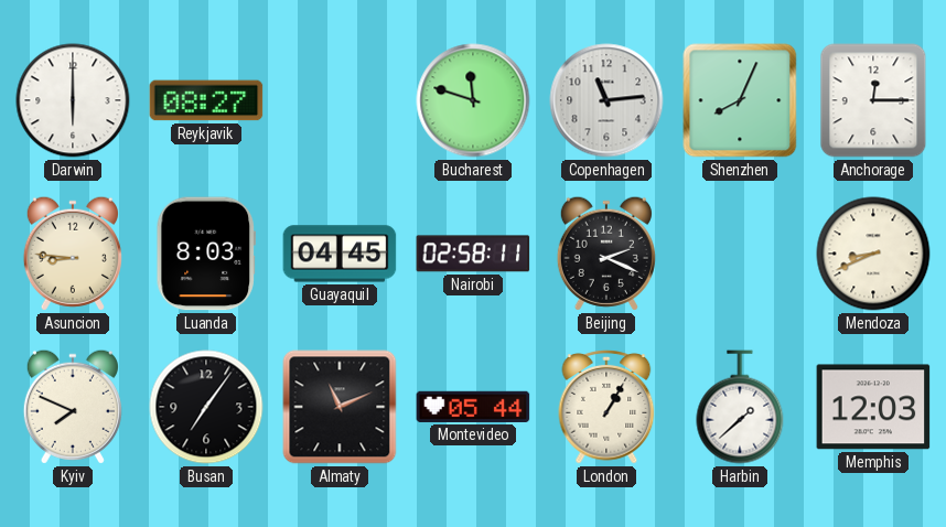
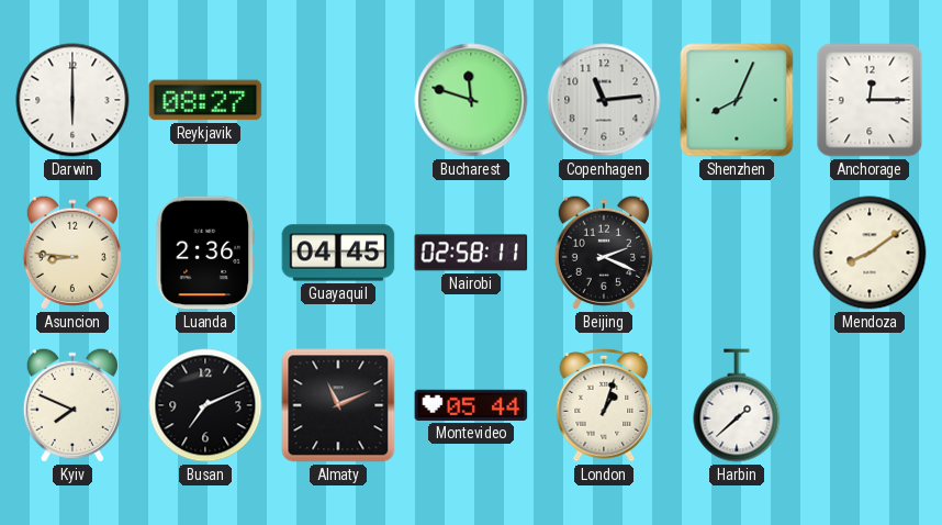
Luanda: 8:03 -> 2:36
Mendoza: 8:41 -> 8:09
Busan: 7:06 -> 7:11
London: 1:05 -> 1:03
Memphis: 12:03 -> none
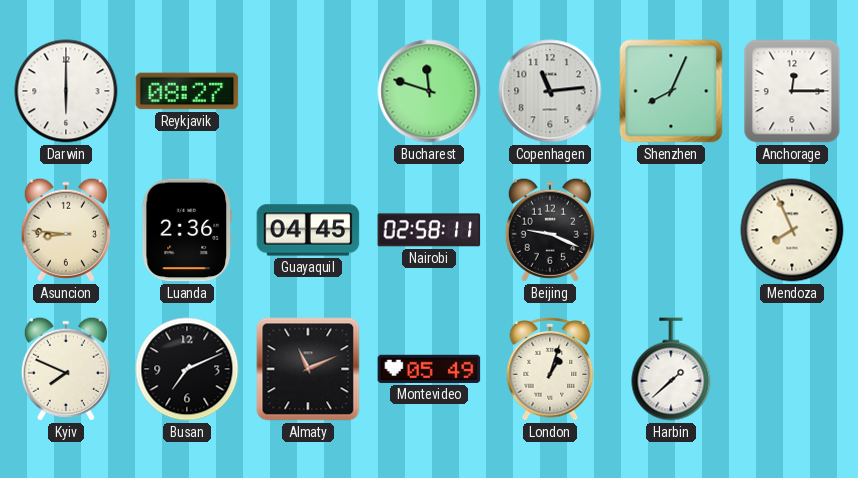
Beijing: 2:19 -> 9:19
Mendoza: 8:09 -> 7:56
Montevideo: 05:44 -> 05:49
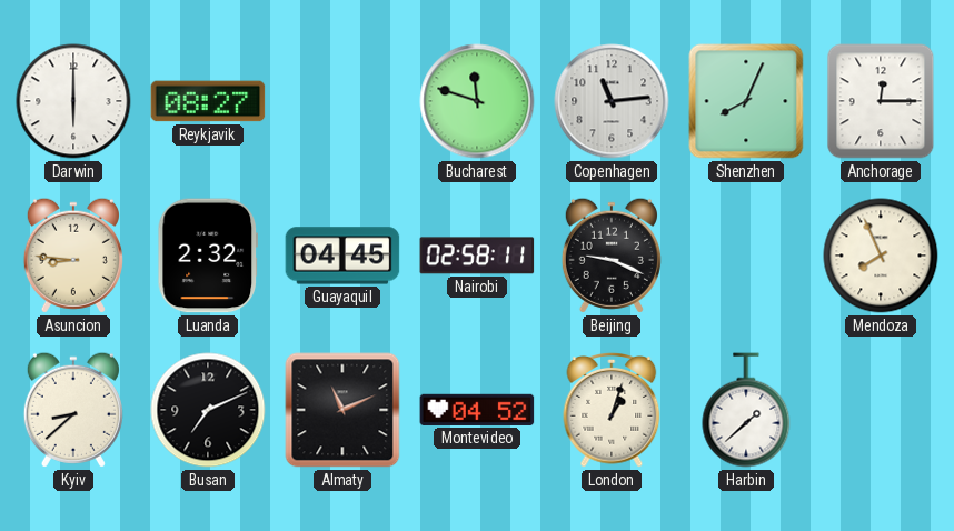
Luanda: 2:36 -> 2:32
Kyiv: 7:49 -> 8:38
Montevideo: 05:49 -> 04:52
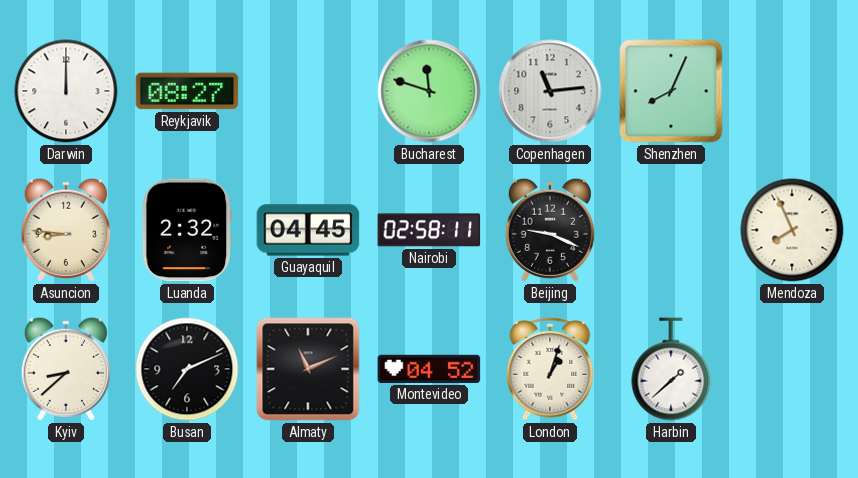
Darwin: 6:00 -> 12:00
Anchorage: 12:15 -> none
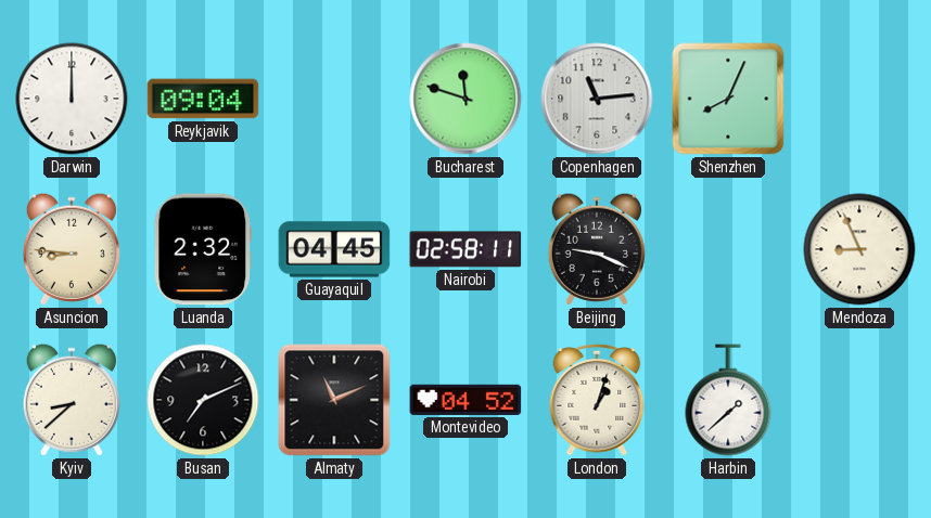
Reykjavik: 08:27 -> 09:04
Mendoza: 7:56 -> 8:56
